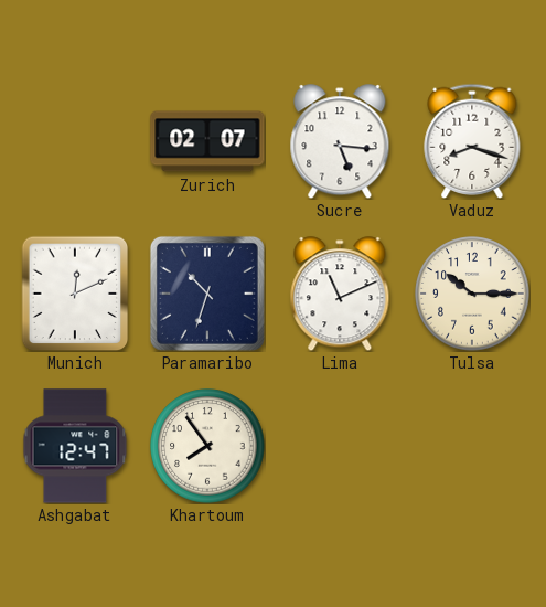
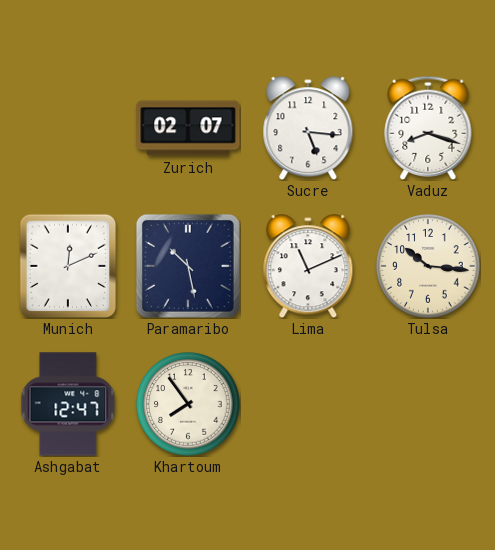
Paramaribo: 10:33 -> 10:28
Tulsa: 10:15 -> 10:16
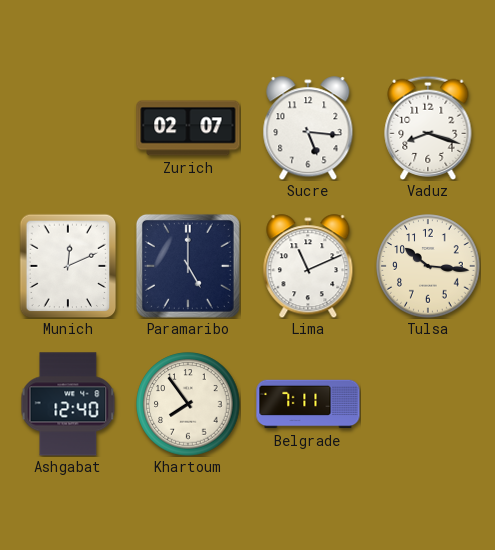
Paramaribo: 10:28 -> 5:00
Ashgabat: 12:47 -> 12:40
Belgrade: none -> 7:11
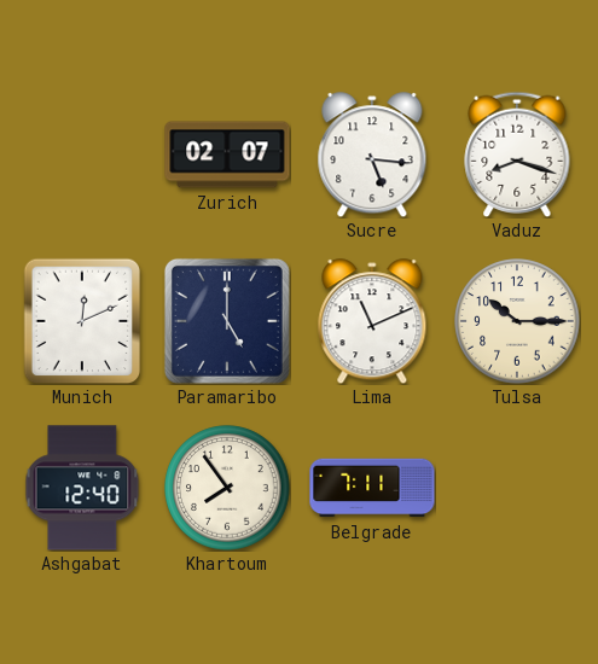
Tulsa: 10:16 -> 10:15
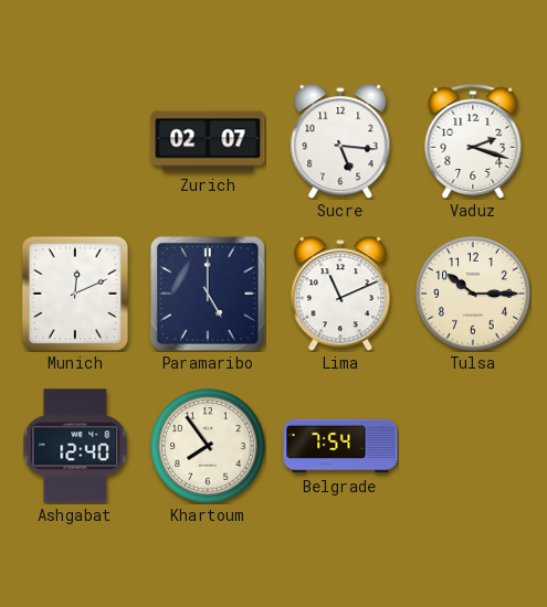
Vaduz: 8:18 -> 2:18
Belgrade: 7:11 -> 7:54
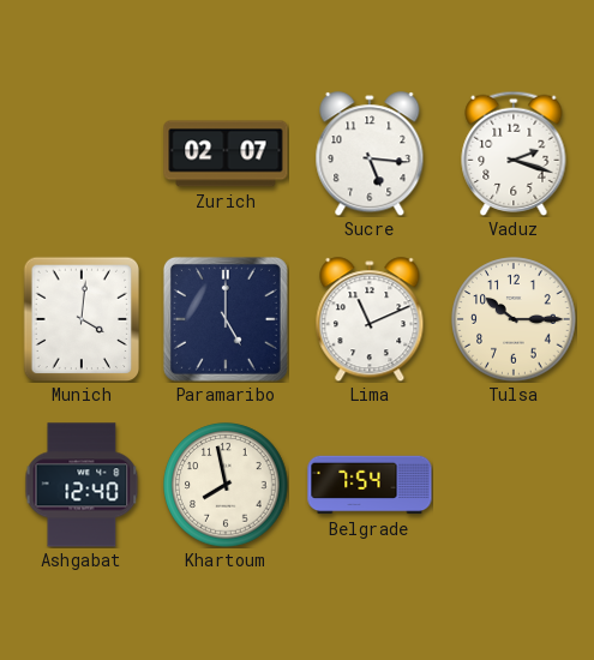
Munich: 12:11 -> 4:01
Khartoum: 7:54 -> 7:58
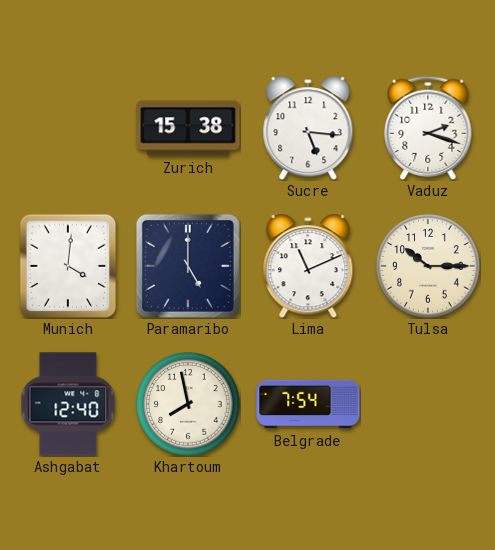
Zurich: 02:07 -> 15:38
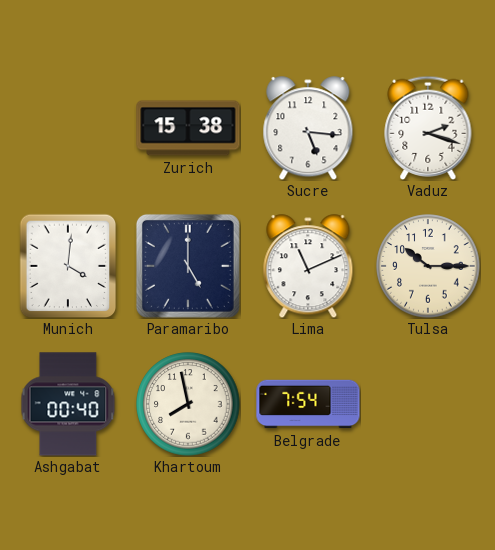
Ashgabat: 12:40 -> 00:40
